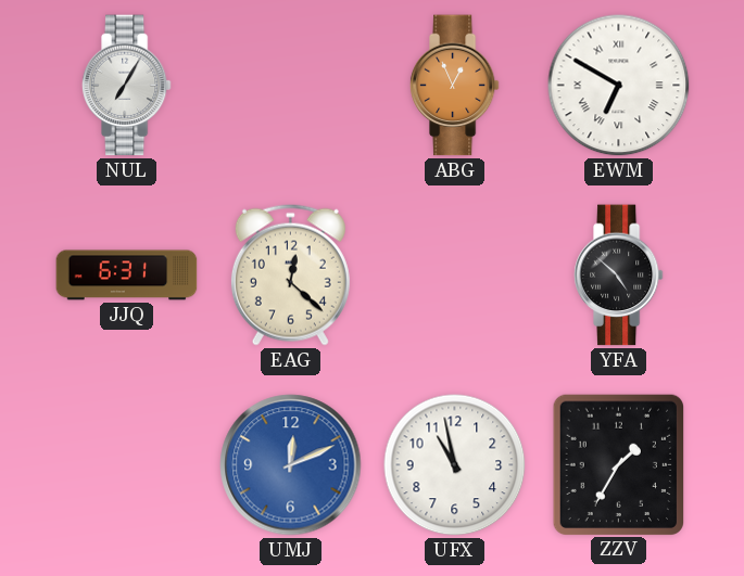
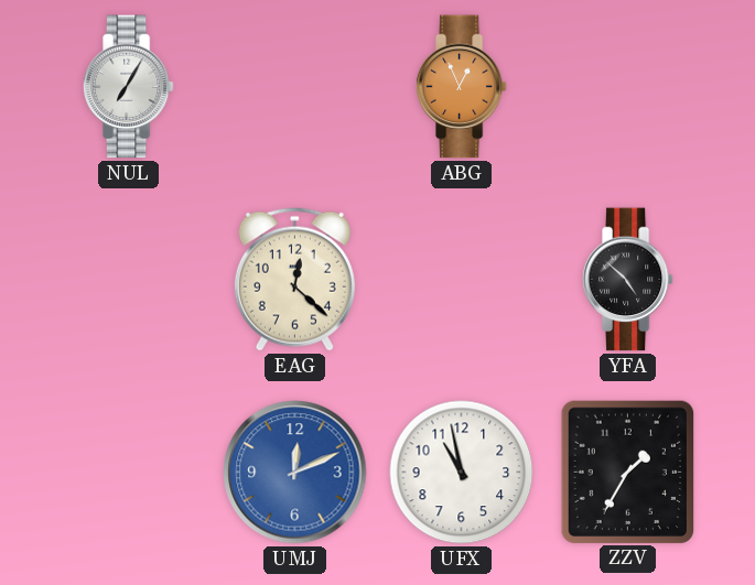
EWM: 6:50 -> none
JJQ: 6:31 -> none
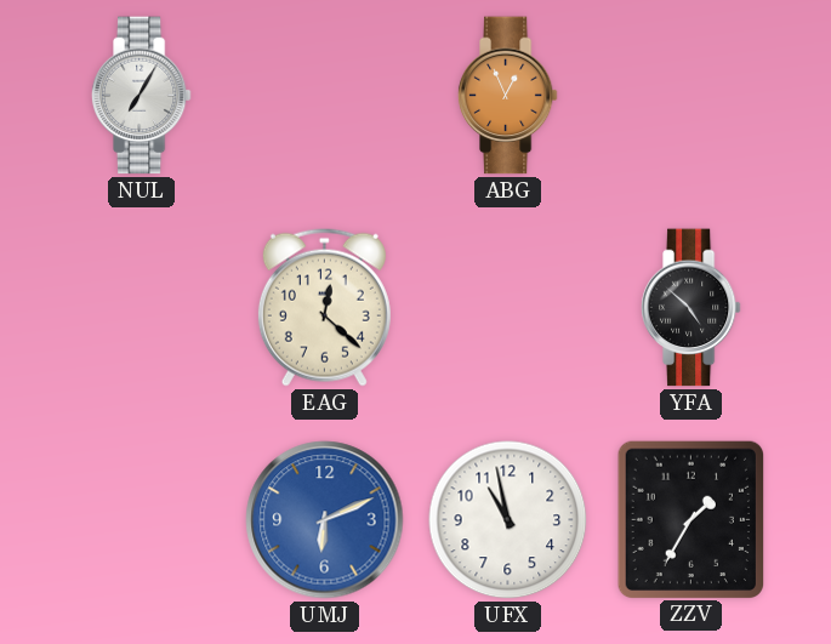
UMJ: 12:11 -> 6:11
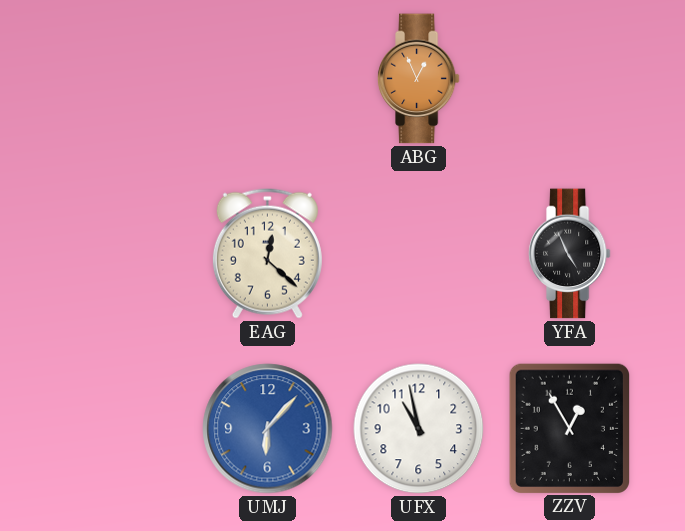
NUL: 7:05 -> none
YFA: 4:52 -> 4:56
UMJ: 6:11 -> 6:07
ZZV: 1:35 -> 12:55
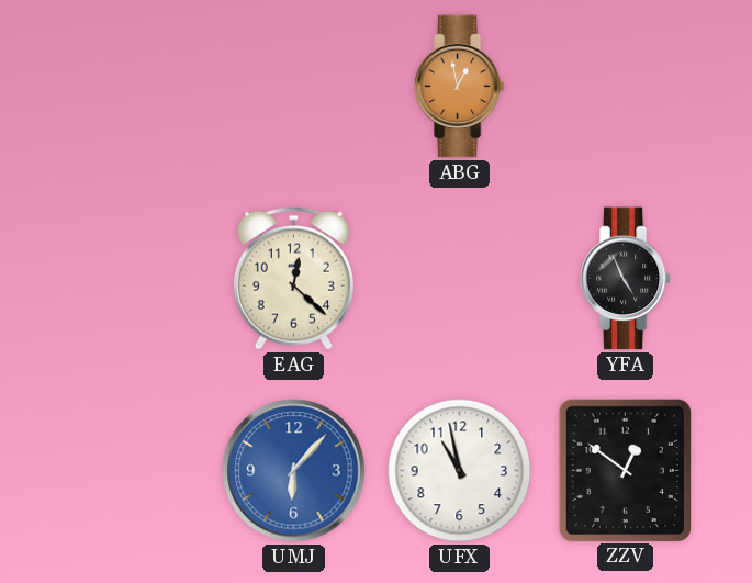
ABG: 12:56 -> 12:58
ZZV: 12:55 -> 12:51
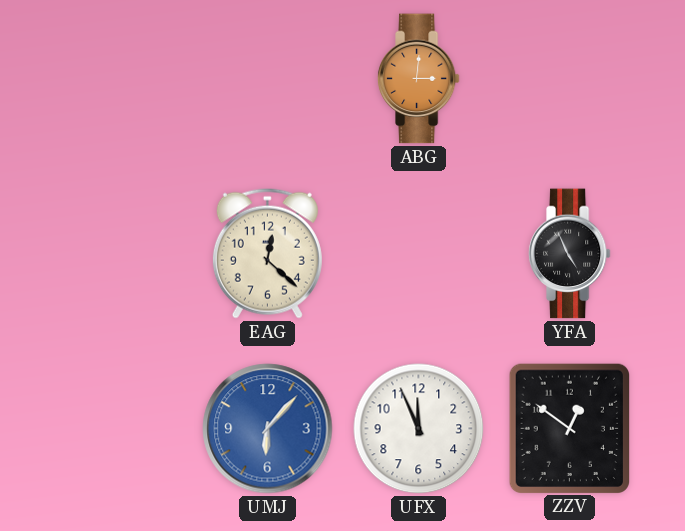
ABG: 12:58 -> 3:01
UFX: 10:58 -> 11:56
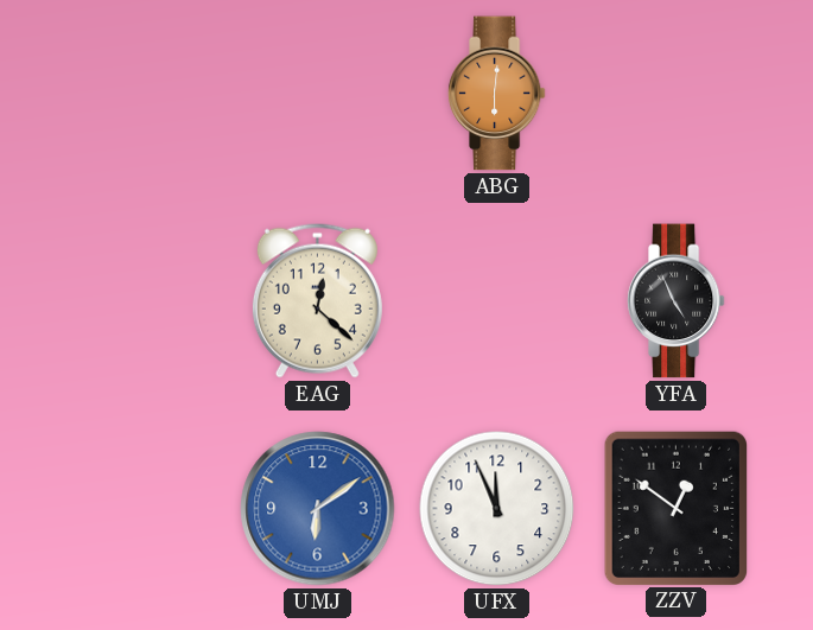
ABG: 3:01 -> 6:01
UMJ: 6:07 -> 6:09
